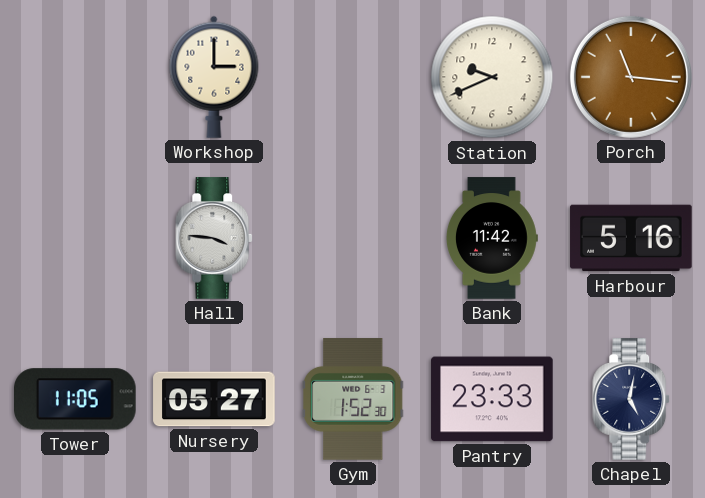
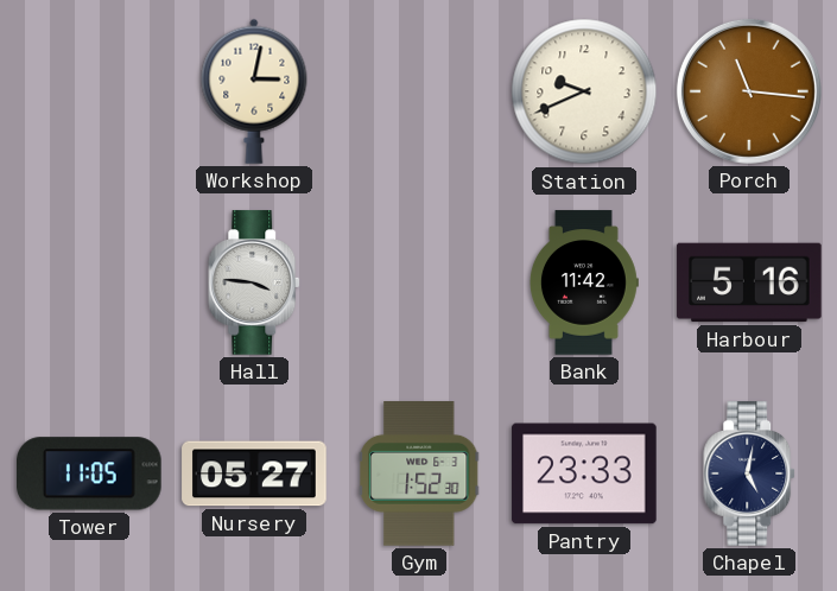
Workshop: 3:00 -> 3:02
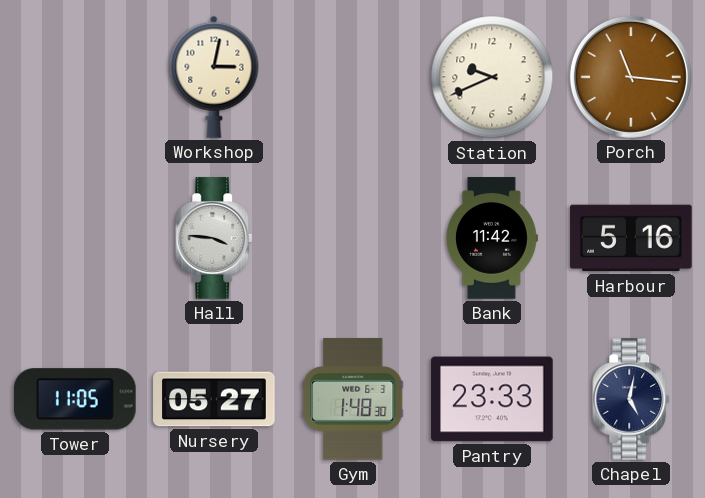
Gym: 1:52 -> 1:48
